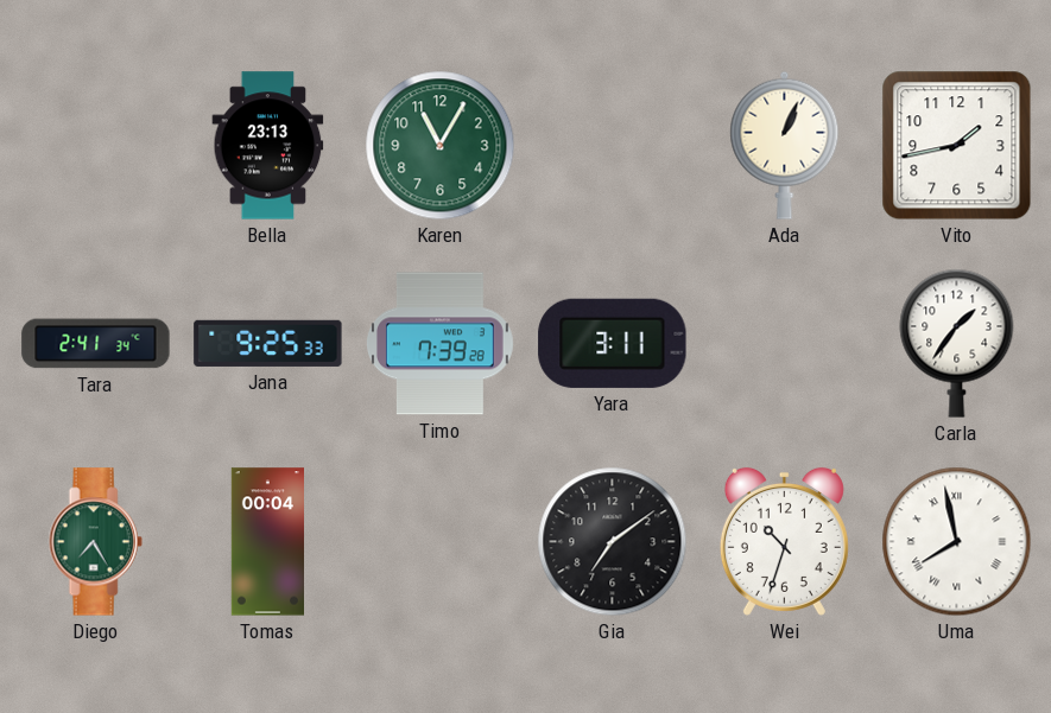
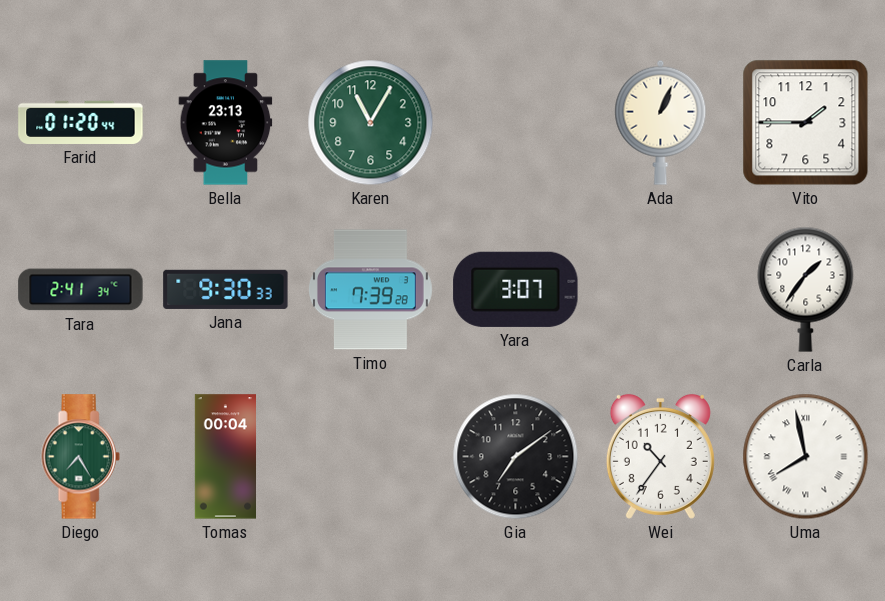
Farid: none -> 01:20
Vito: 1:43 -> 1:45
Jana: 9:25 -> 9:30
Yara: 3:11 -> 3:07
Wei: 10:33 -> 10:36
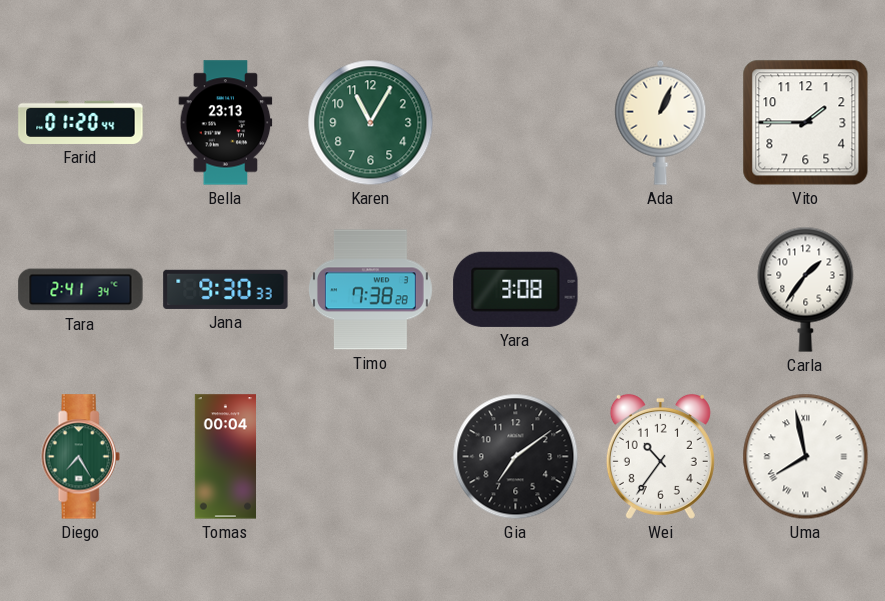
Timo: 7:39 -> 7:38
Yara: 3:07 -> 3:08
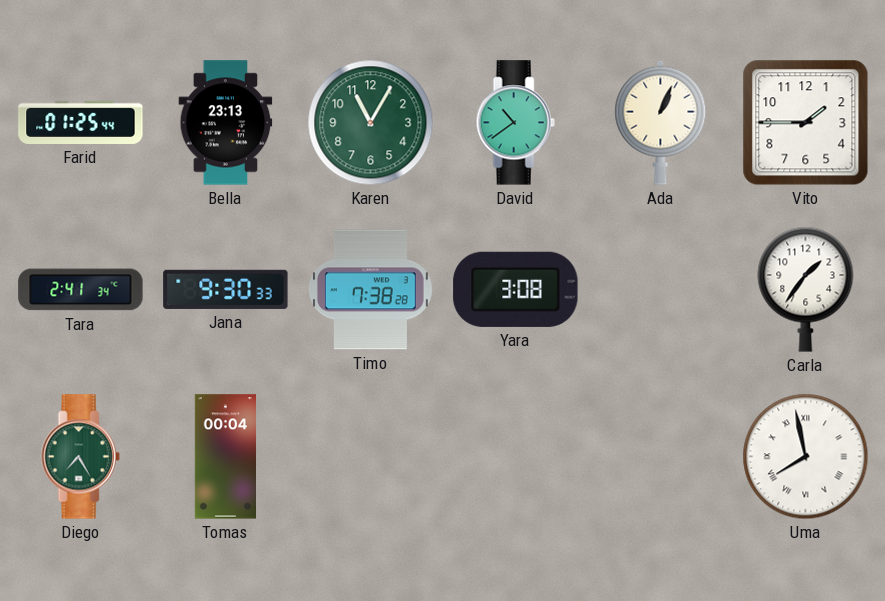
Farid: 01:20 -> 01:25
David: none -> 10:39
Gia: 7:09 -> none
Wei: 10:36 -> none
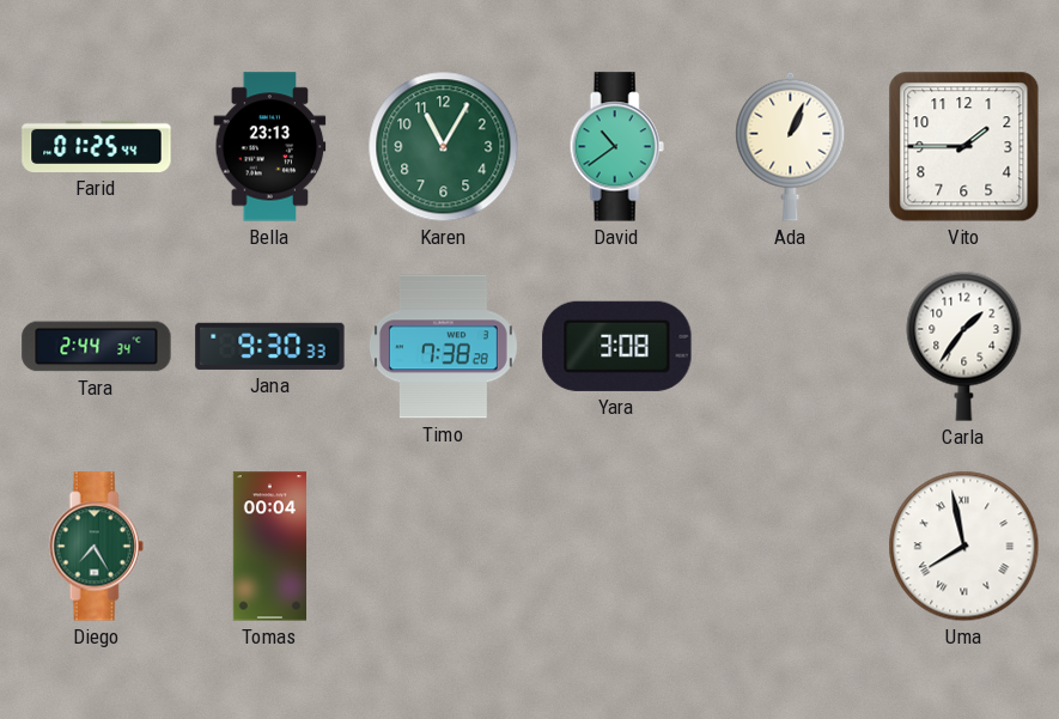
Tara: 2:41 -> 2:44
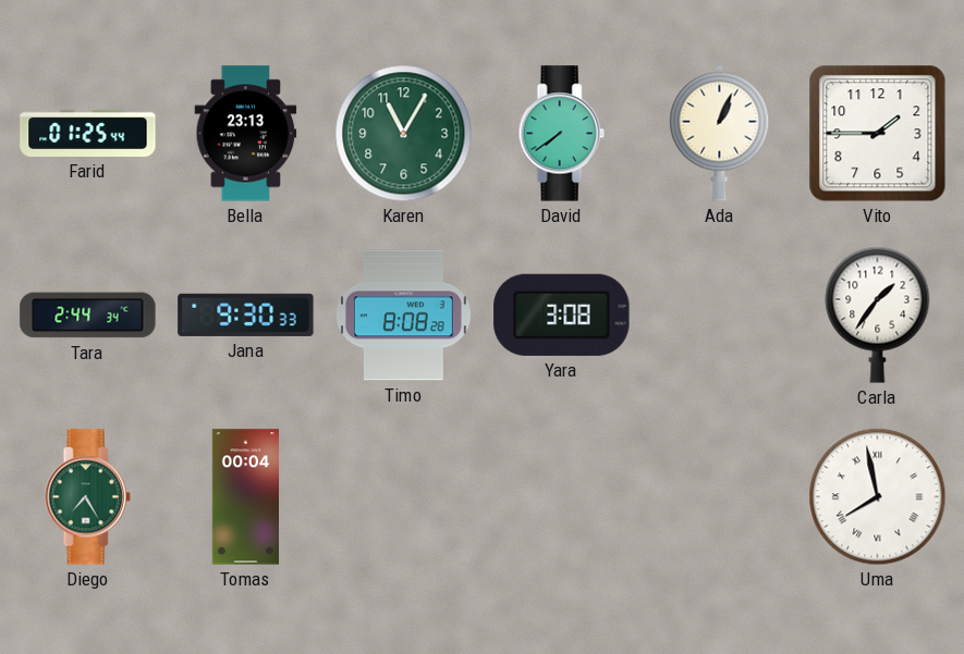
David: 10:39 -> 7:39
Timo: 7:38 -> 8:08
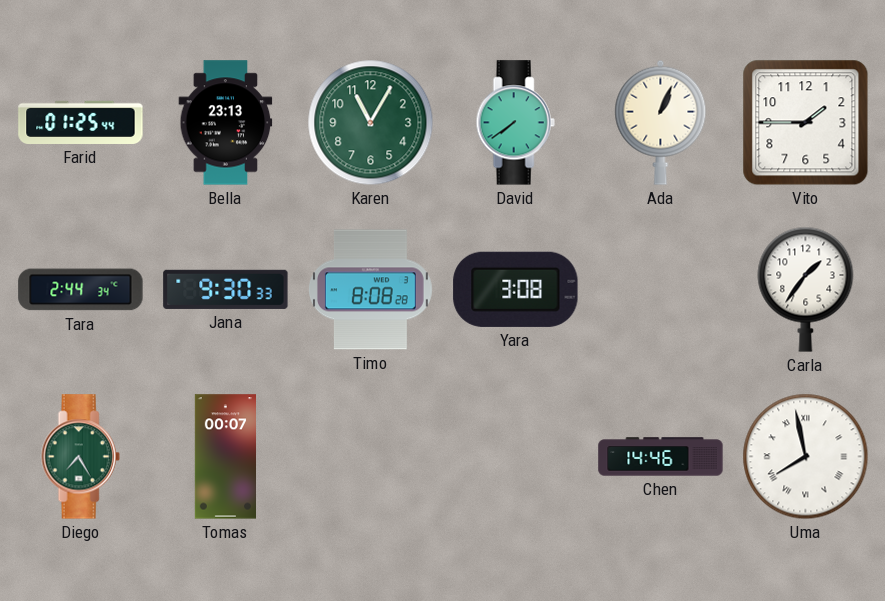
Tomas: 00:04 -> 00:07
Chen: none -> 14:46
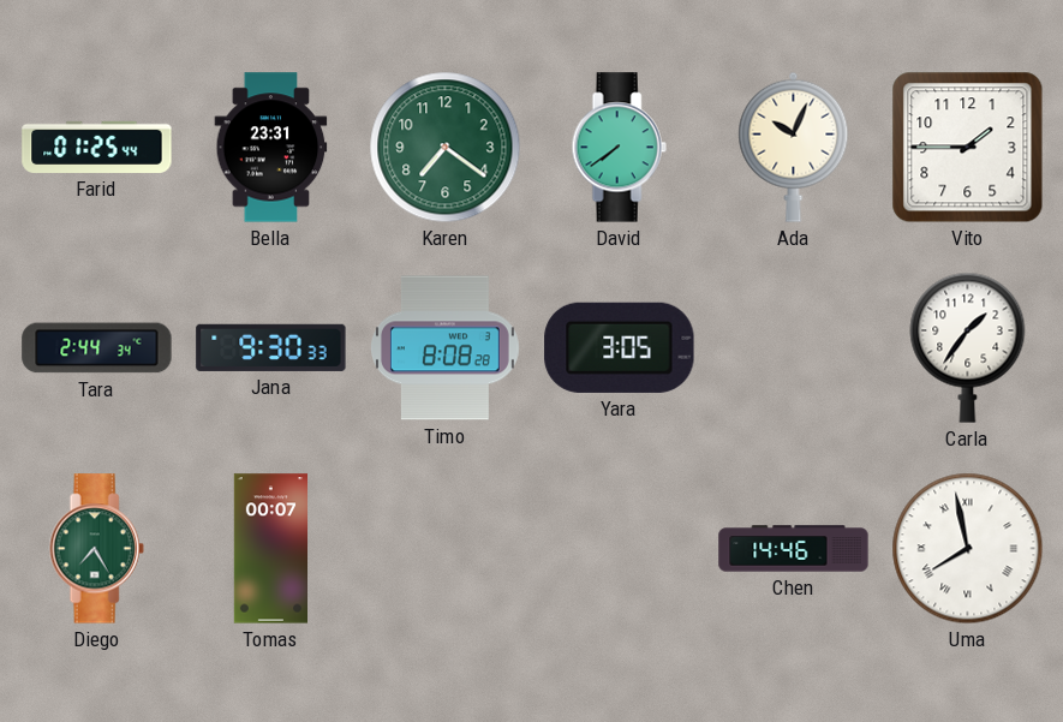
Bella: 23:13 -> 23:31
Karen: 11:05 -> 7:21
Ada: 1:04 -> 10:04
Yara: 3:08 -> 3:05
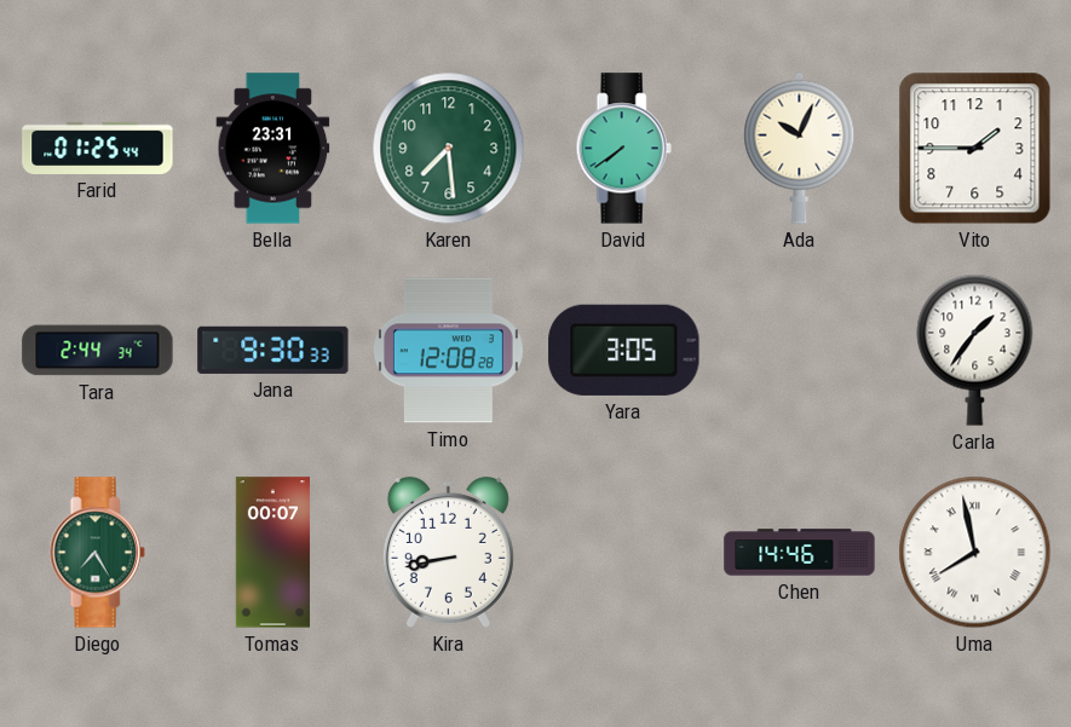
Karen: 7:21 -> 7:29
Timo: 8:08 -> 12:08
Kira: none -> 8:43
